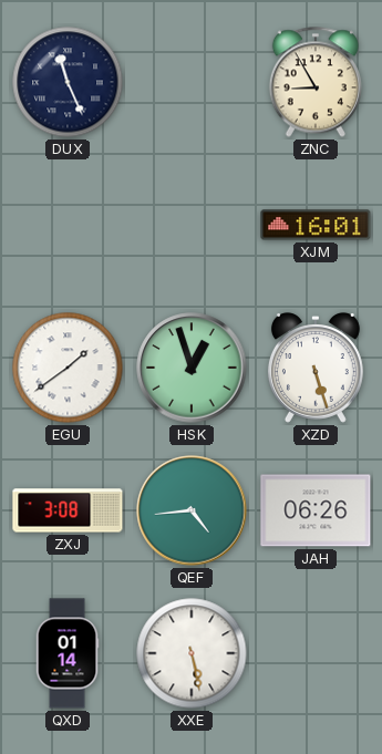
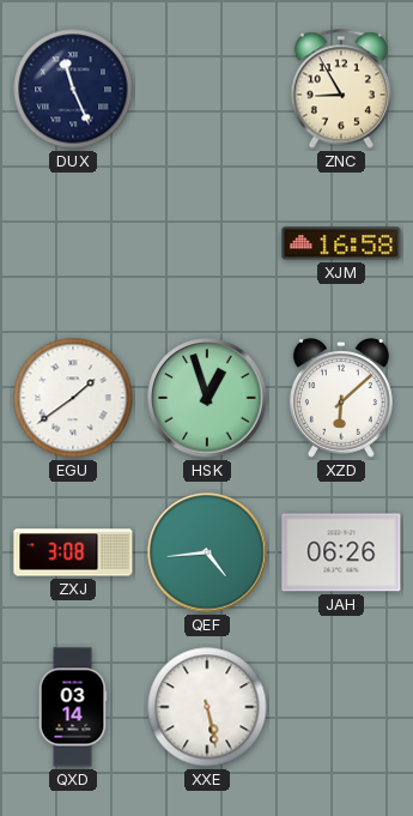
XJM: 16:01 -> 16:58
XZD: 5:27 -> 6:08
QXD: 01:14 -> 03:14
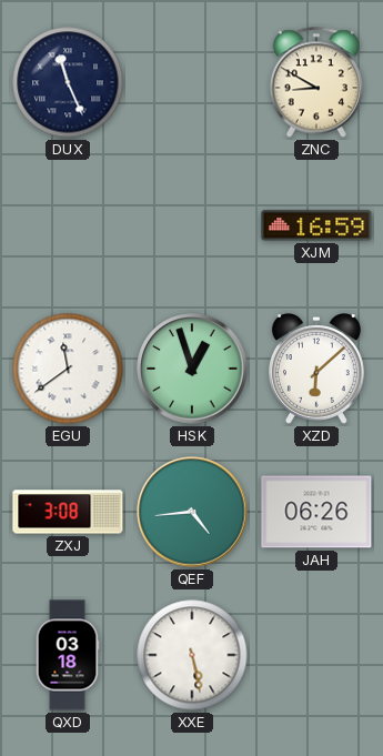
ZNC: 8:55 -> 8:50
XJM: 16:58 -> 16:59
EGU: 1:39 -> 11:39
QXD: 03:14 -> 03:18
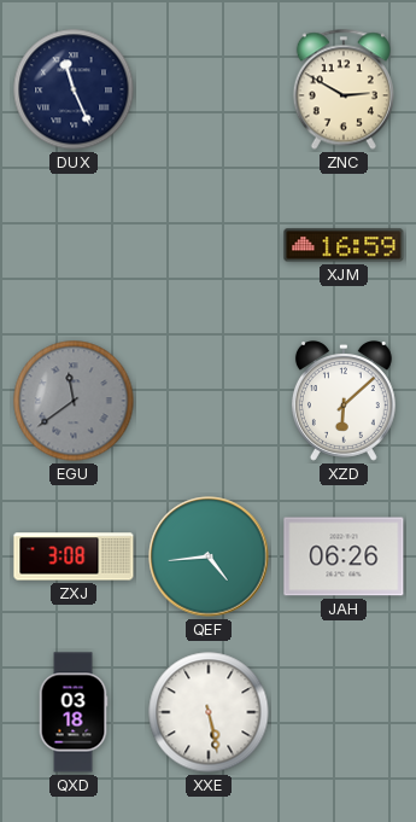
ZNC: 8:50 -> 2:50
EGU dial: white -> grey
HSK: 12:57 -> none
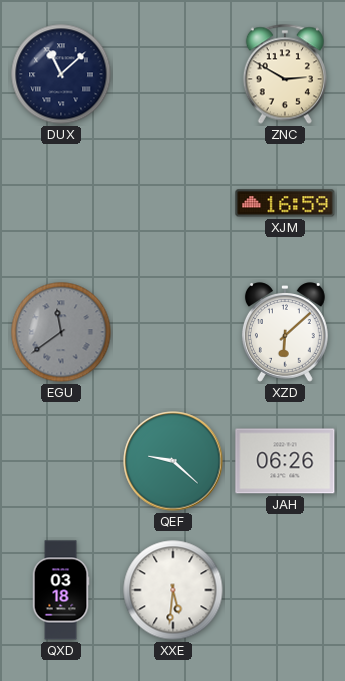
DUX: 11:26 -> 11:08
ZXJ: 3:08 -> none
QEF: 4:44 -> 9:22
XXE: 5:28 -> 5:31
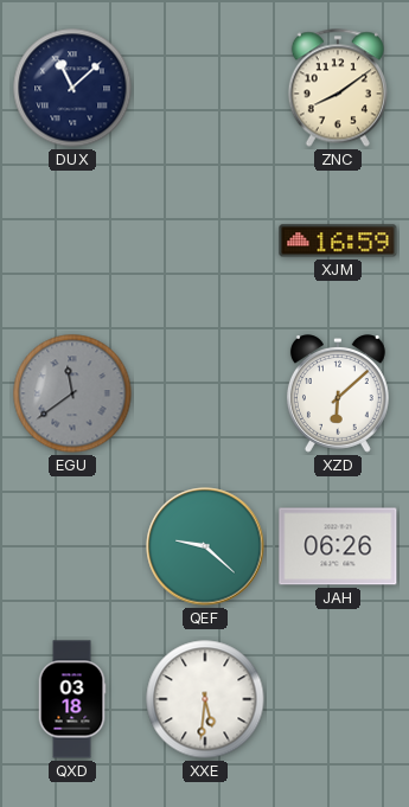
ZNC: 2:50 -> 8:09
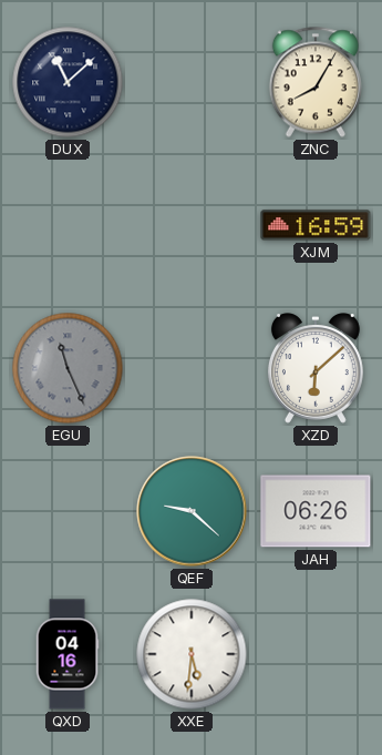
ZNC: 8:09 -> 8:05
EGU: 11:39 -> 11:26
QXD: 03:18 -> 04:16
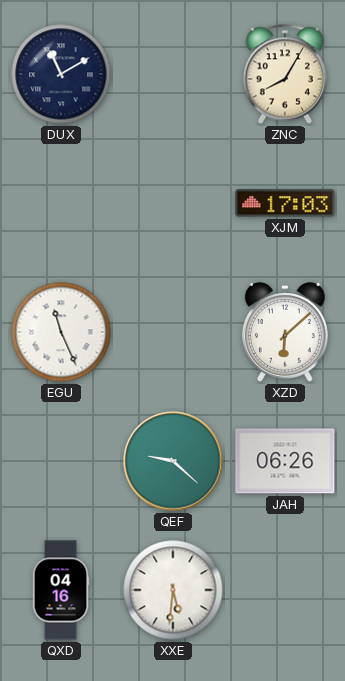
DUX: 11:08 -> 11:10
XJM: 16:59 -> 17:03
EGU dial: grey -> white
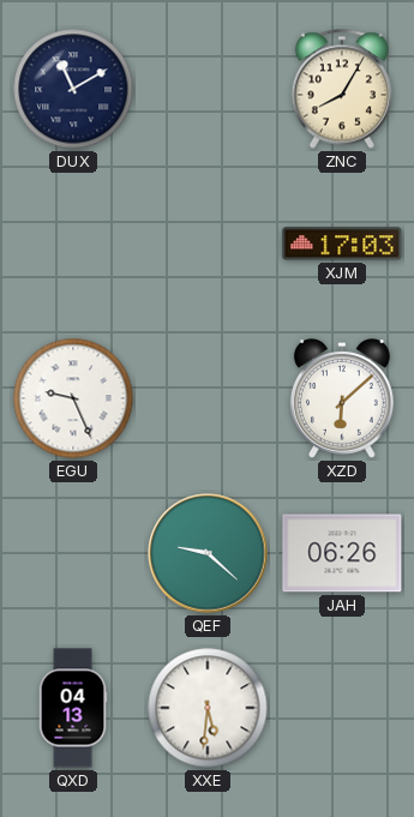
EGU: 11:26 -> 9:26
QXD: 04:16 -> 04:13
